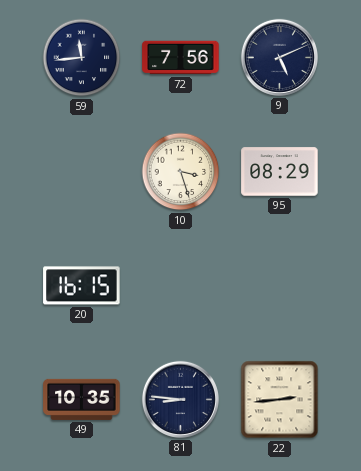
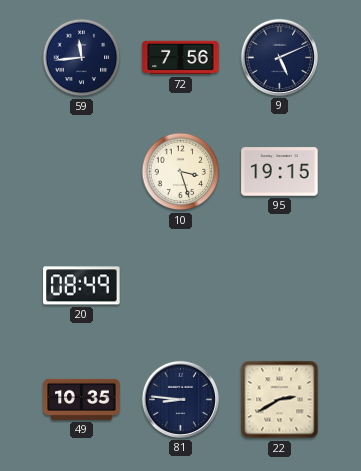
95: 08:29 -> 19:15
20: 16:15 -> 08:49
22: 2:44 -> 2:40
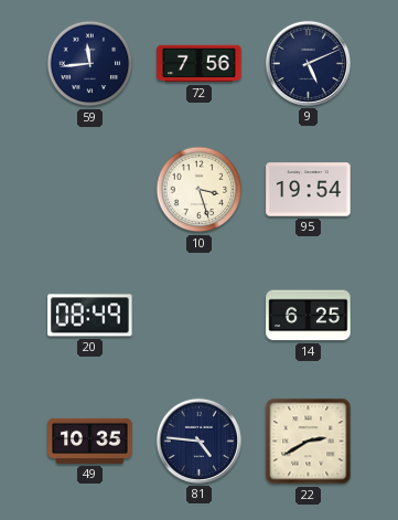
95: 19:15 -> 19:54
14: none -> 6:25
81: 8:46 -> 4:46
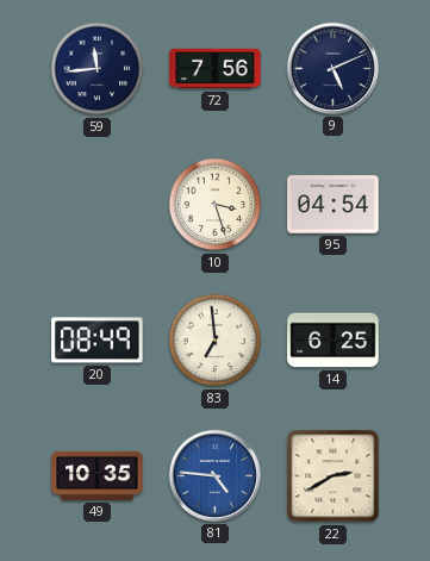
95: 19:54 -> 04:54
83: none -> 6:59
81 dial: navy -> blue
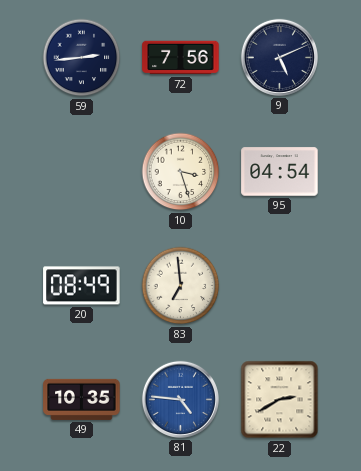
59: 11:44 -> 2:44
14: 6:25 -> none
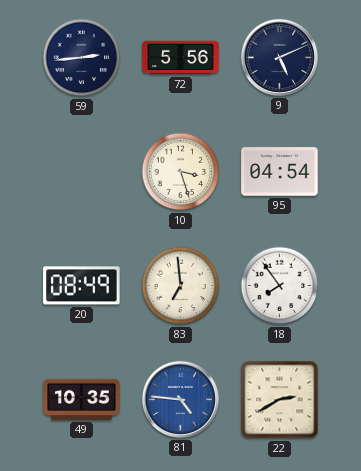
72: 7:56 -> 5:56
18: none -> 7:54
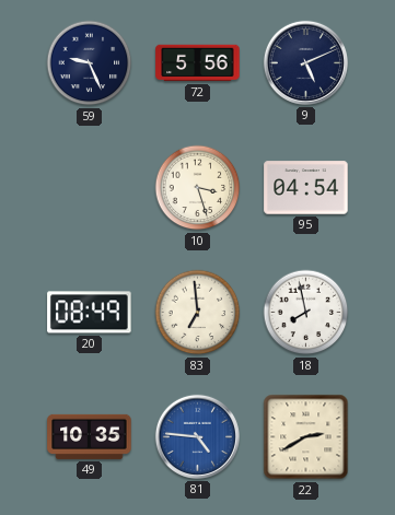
59: 2:44 -> 9:26
18: 7:54 -> 7:58
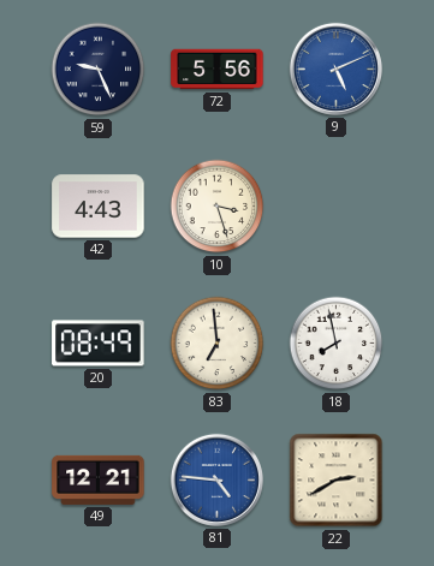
9 dial: navy -> blue
42: none -> 4:43
95: 04:54 -> none
49: 10:35 -> 12:21
